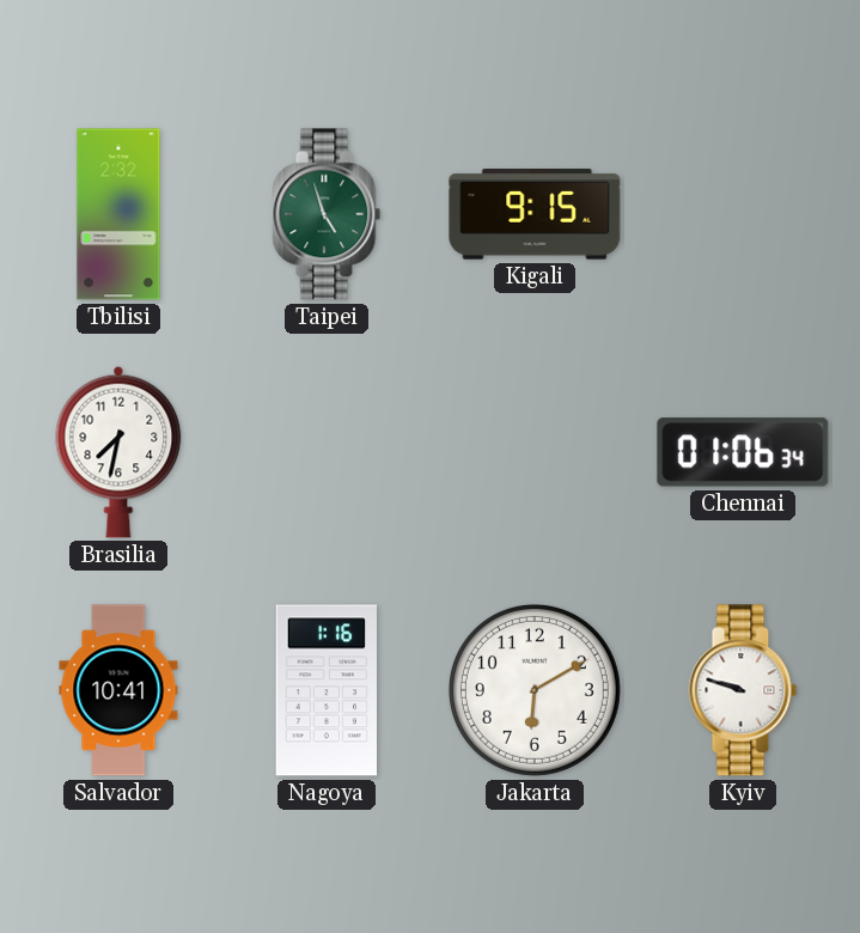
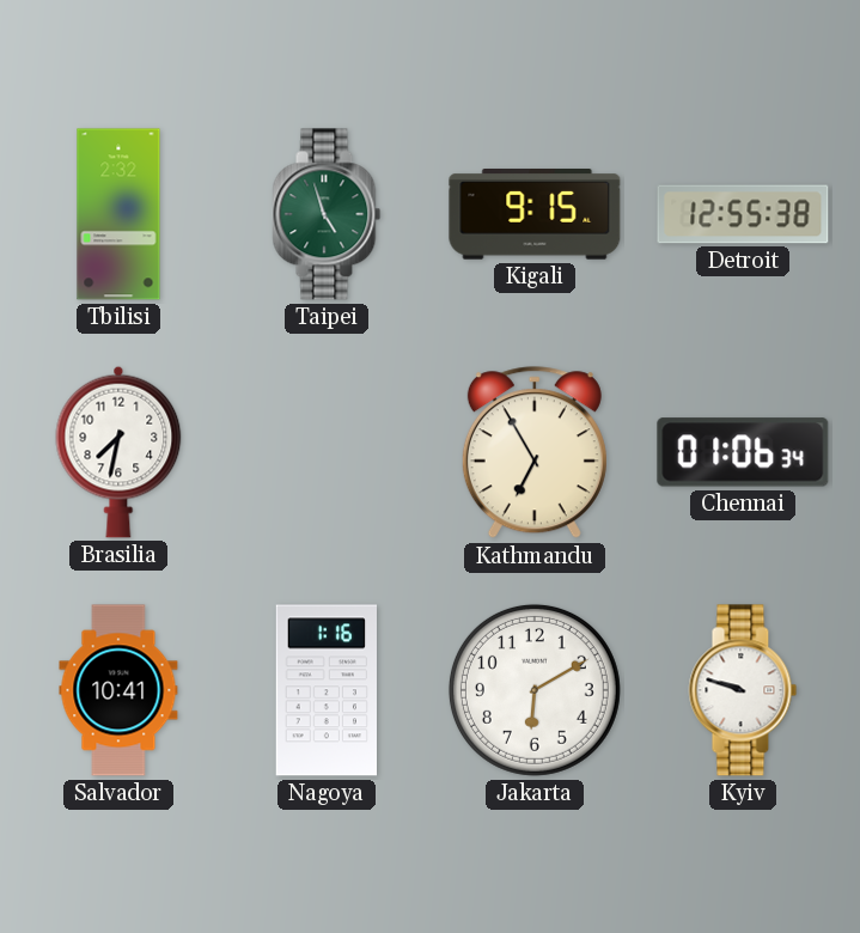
Detroit: none -> 12:55
Kathmandu: none -> 6:55
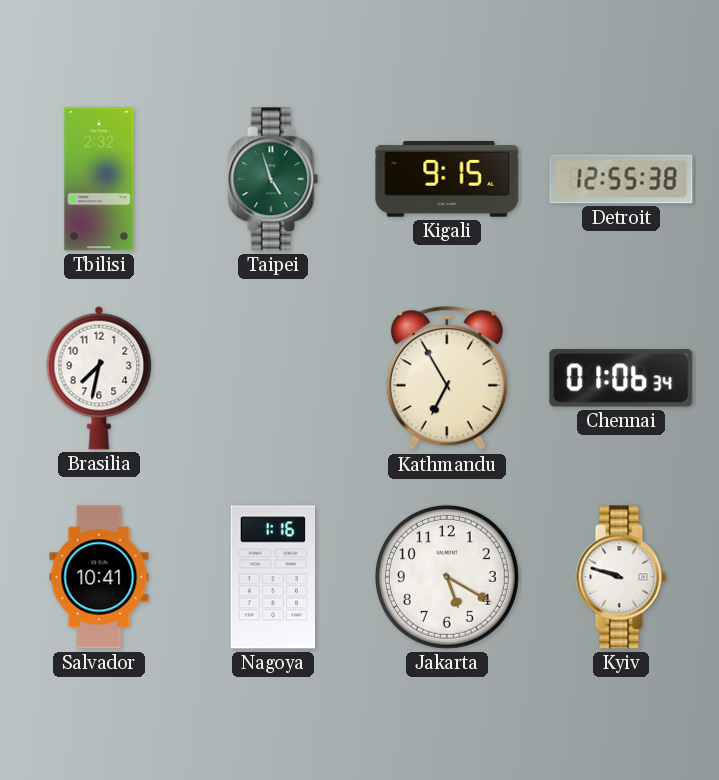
Jakarta: 6:10 -> 5:20
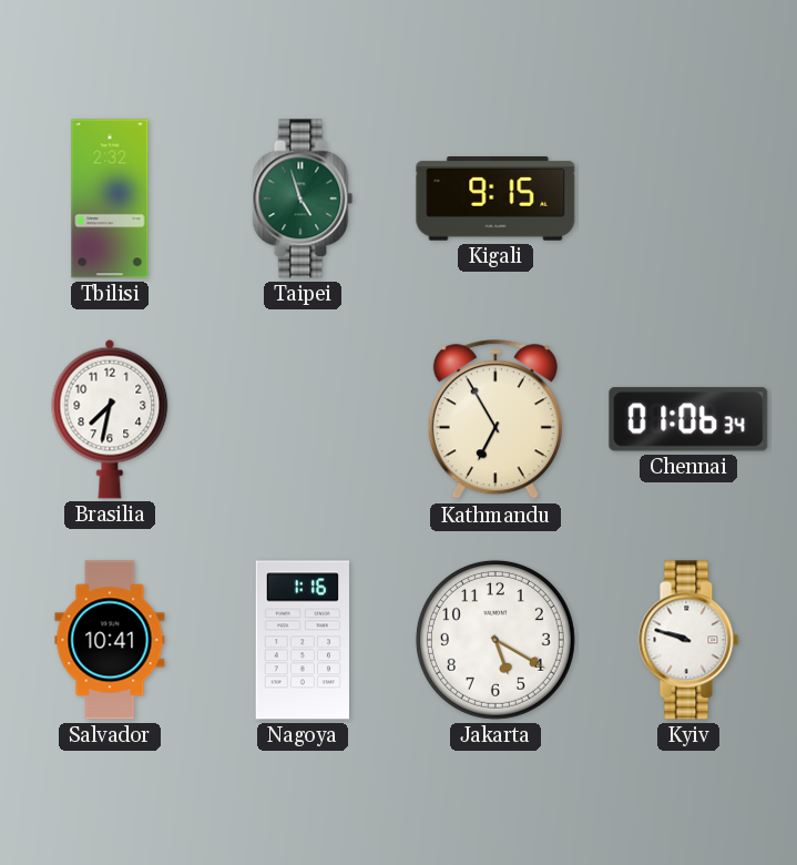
Detroit: 12:55 -> none
